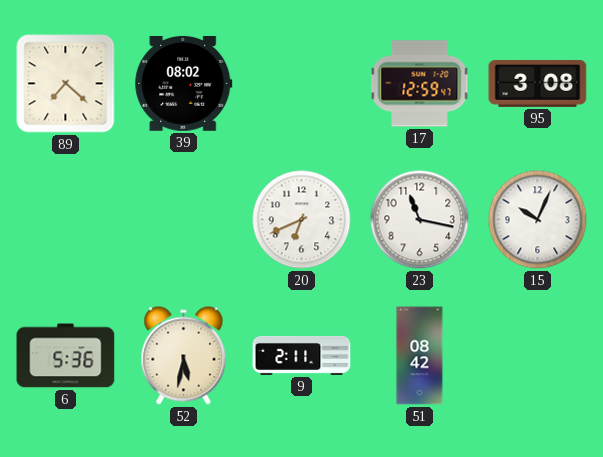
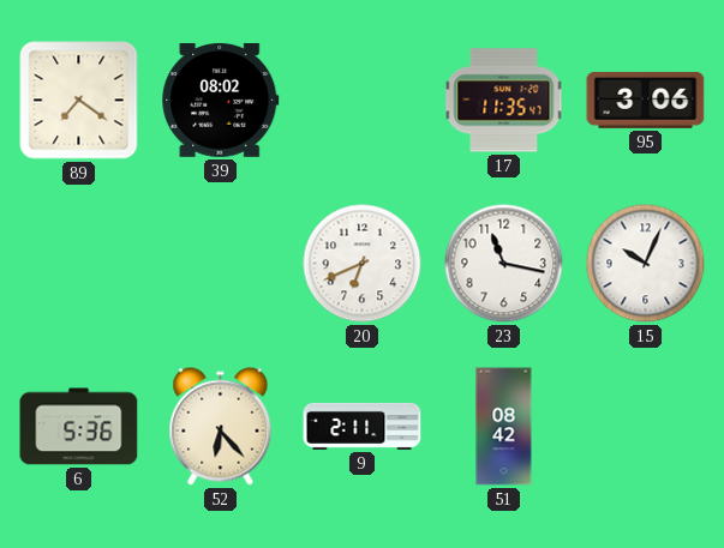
89: 7:22 -> 7:21
17: 12:59 -> 11:35
95: 3:08 -> 3:06
52: 5:32 -> 6:23
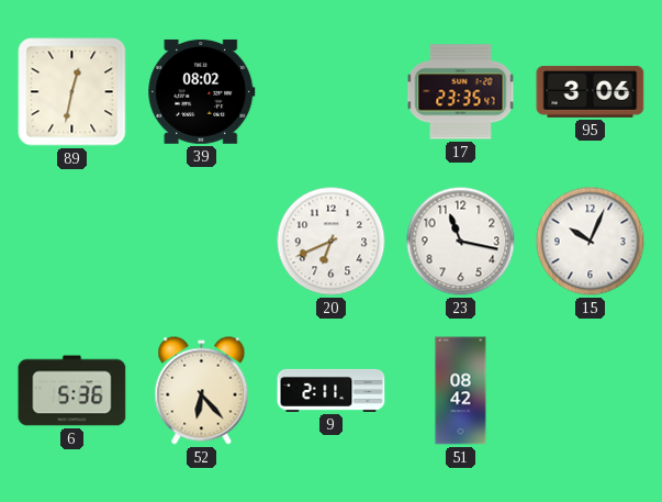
89: 7:21 -> 12:32
17: 11:35 -> 23:35
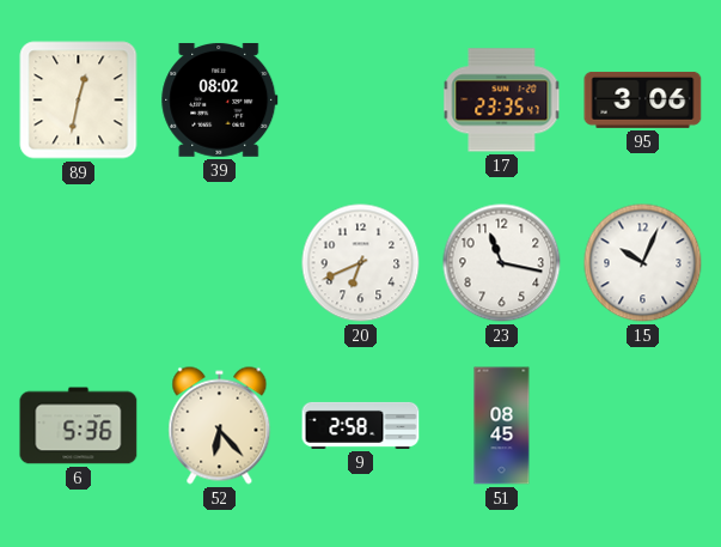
9: 2:11 -> 2:58
51: 08:42 -> 08:45
